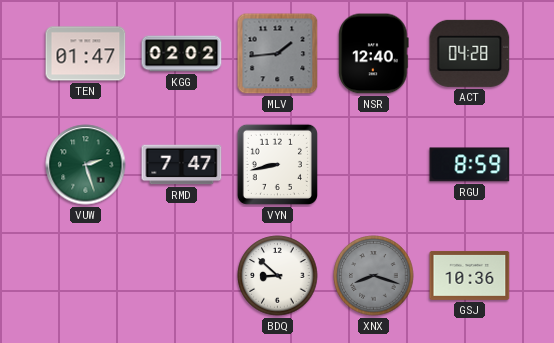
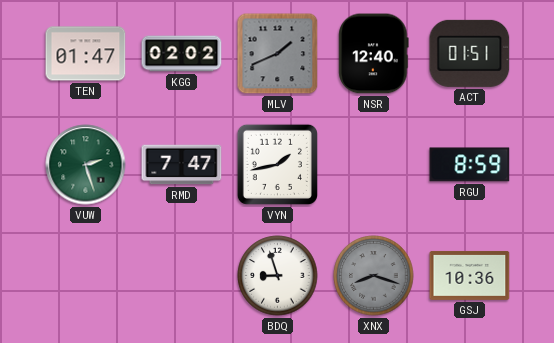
MLV: 1:44 -> 1:41
ACT: 04:28 -> 01:51
VYN: 8:43 -> 1:43
BDQ: 8:52 -> 8:57
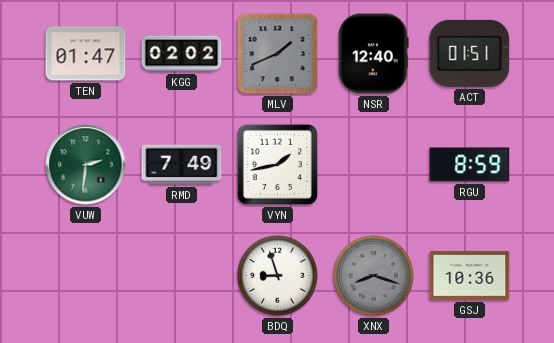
VUW: 2:27 -> 2:31
RMD: 7:47 -> 7:49
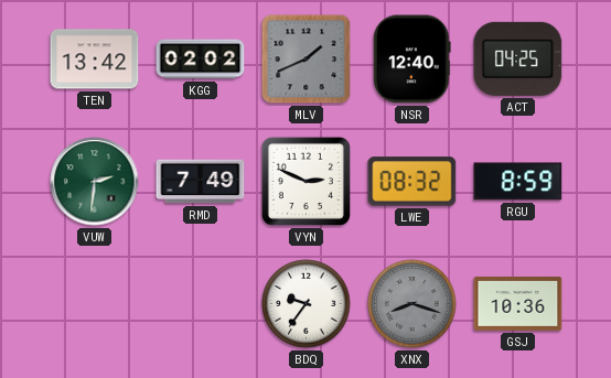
TEN: 01:47 -> 13:42
ACT: 01:51 -> 04:25
VYN: 1:43 -> 2:49
LWE: none -> 08:32
BDQ: 8:57 -> 9:36
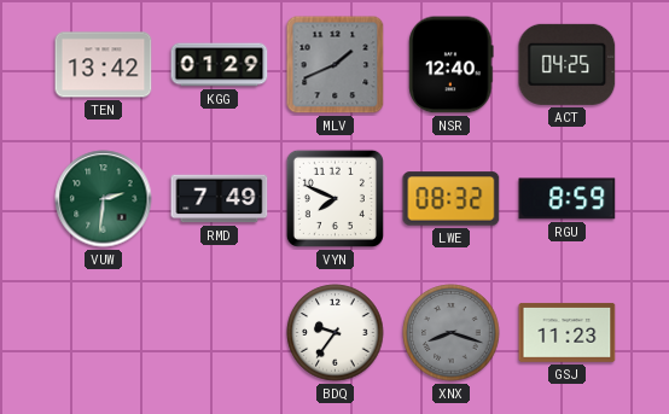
KGG: 02:02 -> 01:29
VYN: 2:49 -> 7:49
GSJ: 10:36 -> 11:23
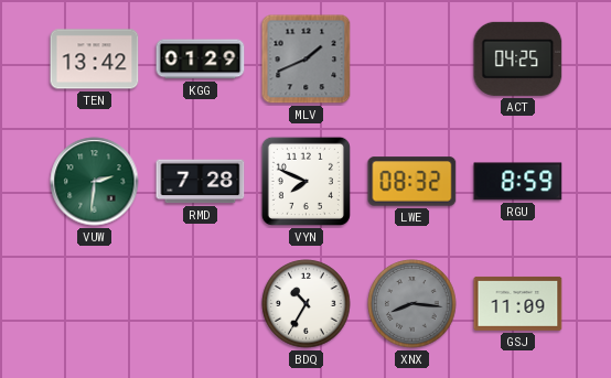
NSR: 12:40 -> none
RMD: 7:49 -> 7:28
BDQ: 9:36 -> 10:35
XNX: 8:18 -> 8:16
GSJ: 11:23 -> 11:09
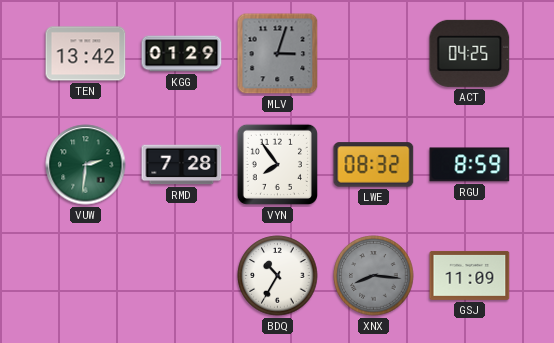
MLV: 1:41 -> 3:03
VYN: 7:49 -> 7:54
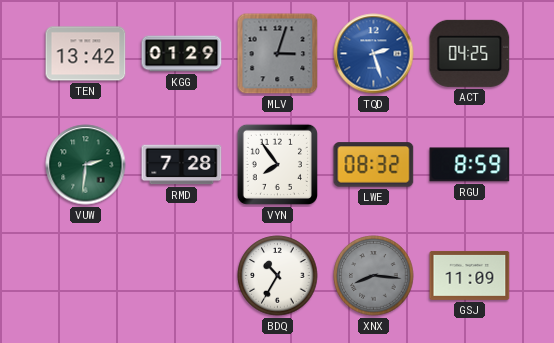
TQD: none -> 2:27
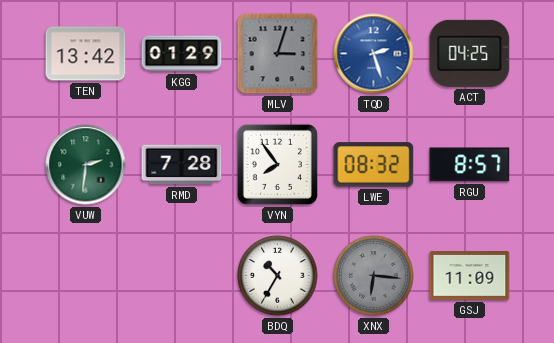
RGU: 8:59 -> 8:57
XNX: 8:16 -> 6:16
